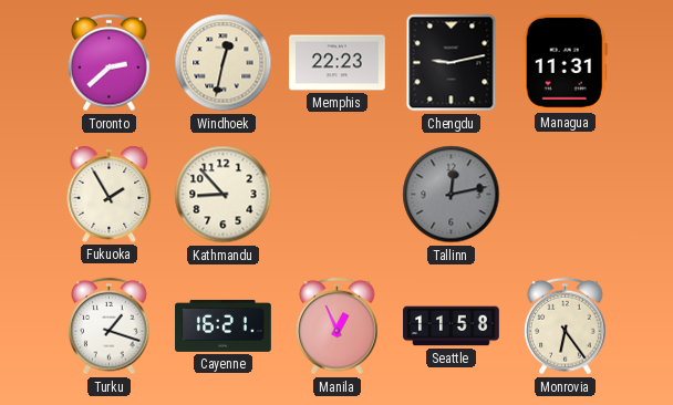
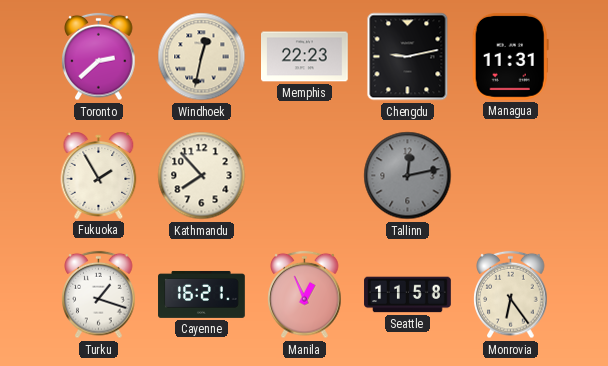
Kathmandu: 8:53 -> 7:53
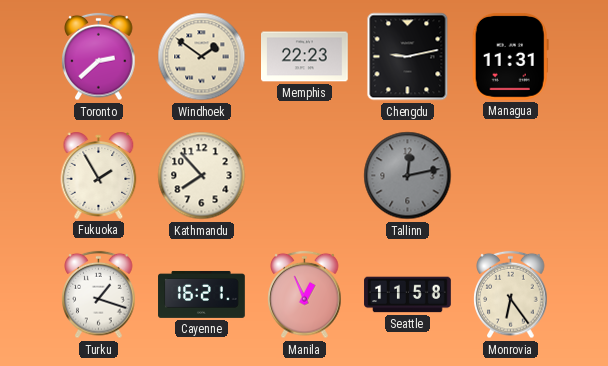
Windhoek: 12:32 -> 1:51
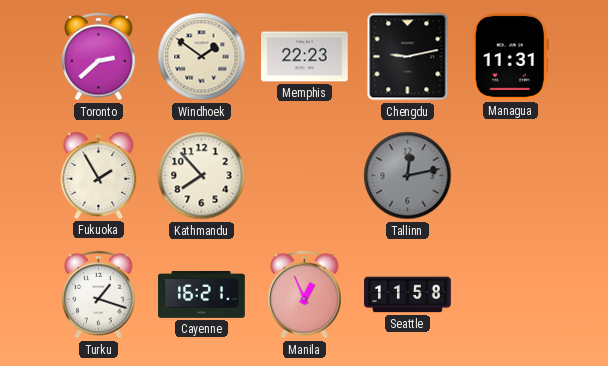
Monrovia: 6:24 -> none
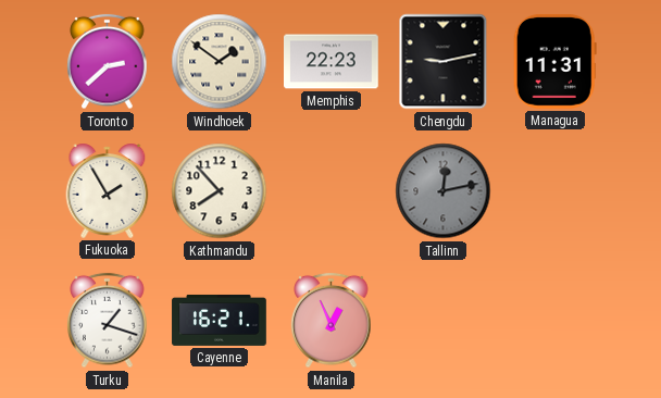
Seattle: 11:58 -> none
